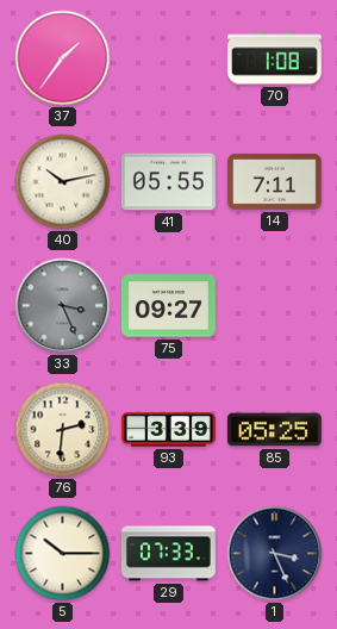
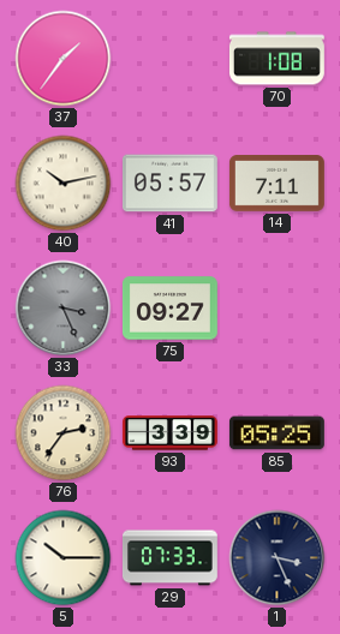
41: 05:55 -> 05:57
76: 2:31 -> 2:36
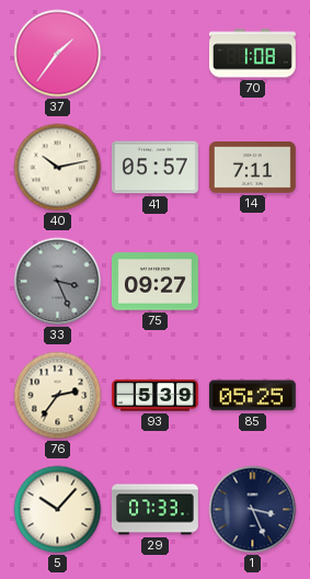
93: 3:39 -> 5:39
5: 10:15 -> 10:07
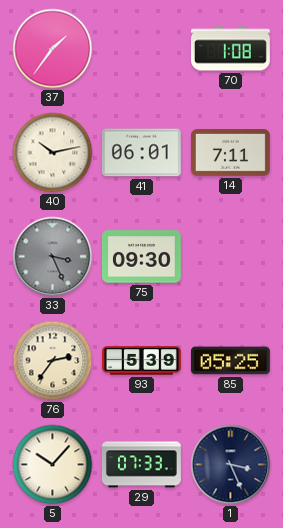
41: 05:57 -> 06:01
75: 09:27 -> 09:30
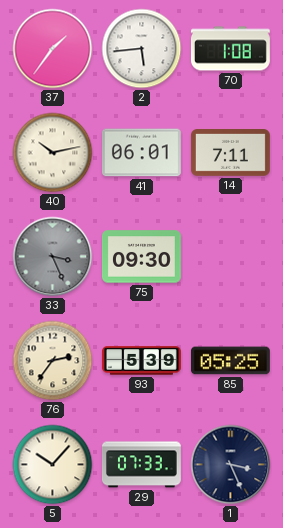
2: none -> 5:44
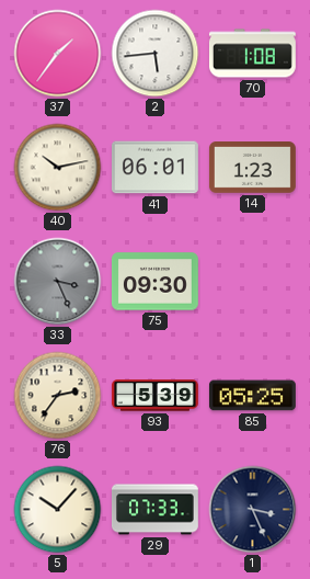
14: 7:11 -> 1:23
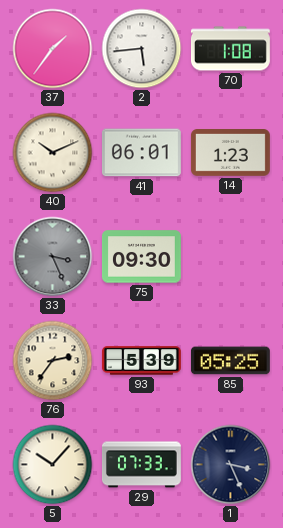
40: 10:13 -> 10:11
